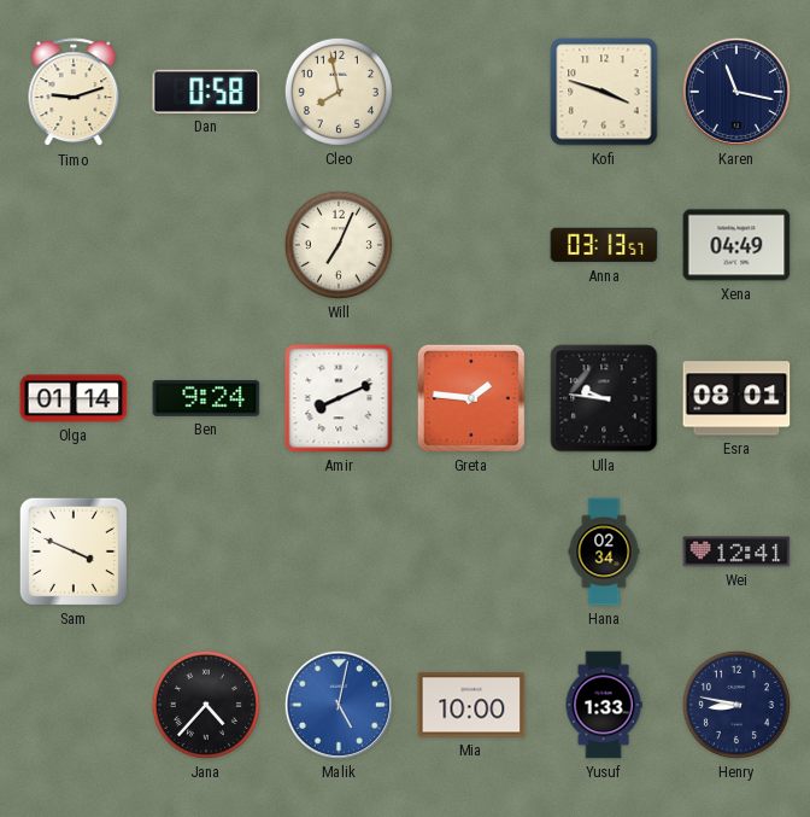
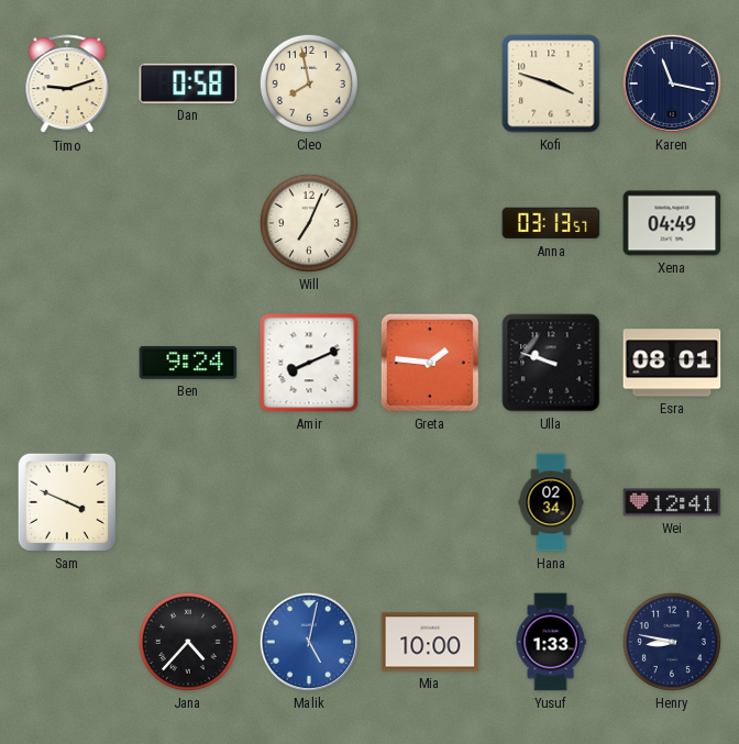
Olga: 01:14 -> none
Ulla: 9:46 -> 9:48
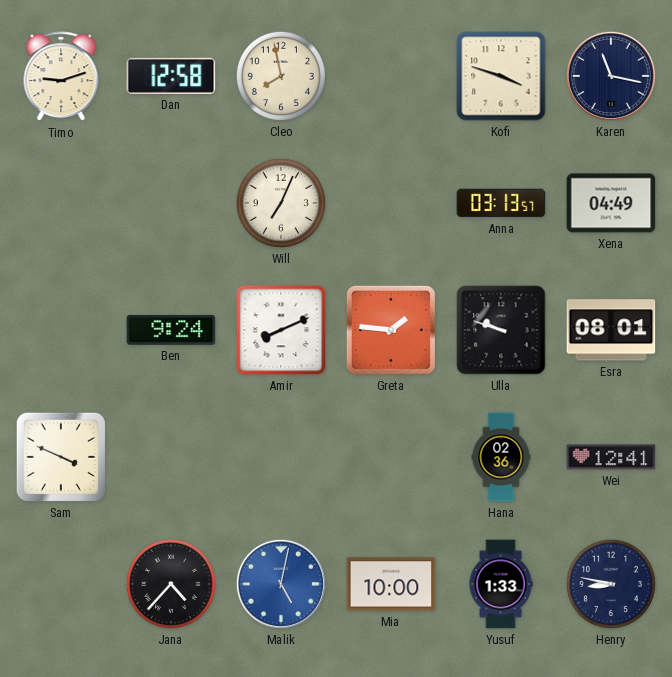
Dan: 0:58 -> 12:58
Hana: 02:34 -> 02:36
